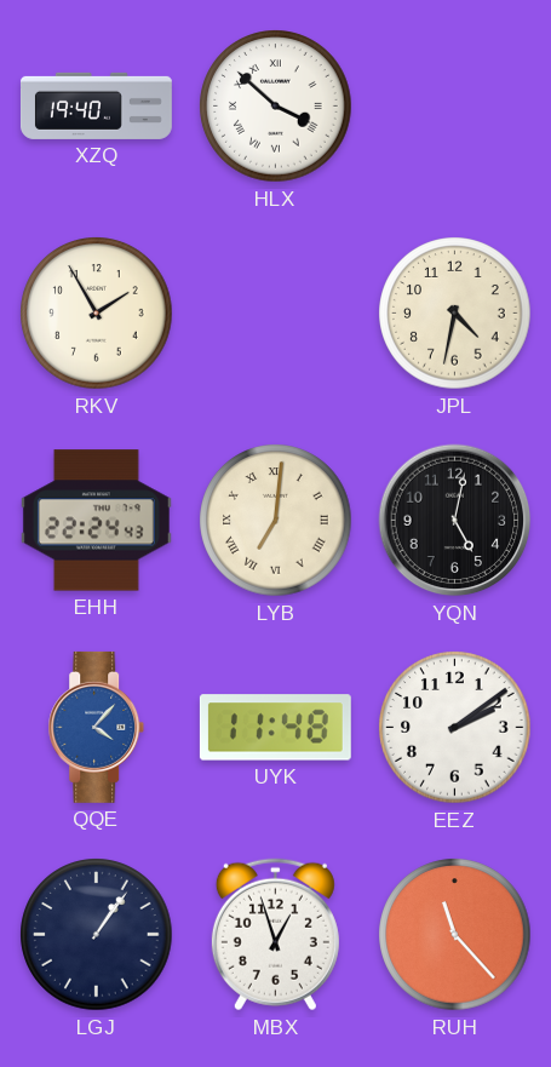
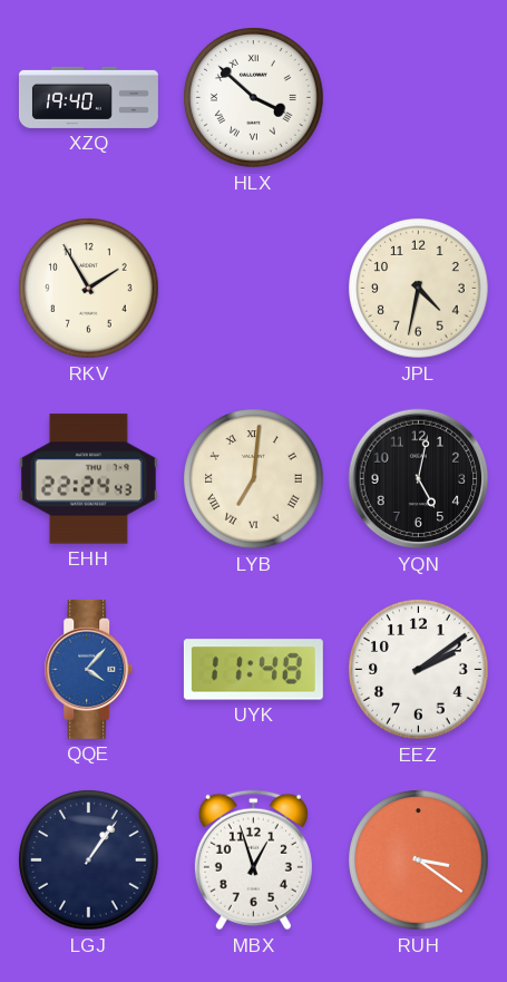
RUH: 11:23 -> 3:21
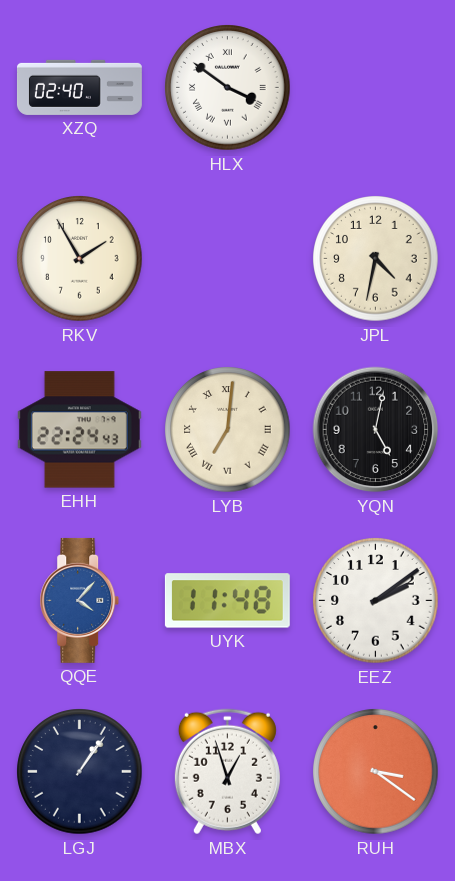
XZQ: 19:40 -> 02:40
HLX: 3:52 -> 3:51
